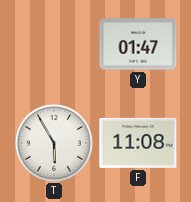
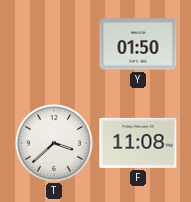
Y: 01:47 -> 01:50
T: 5:55 -> 3:38
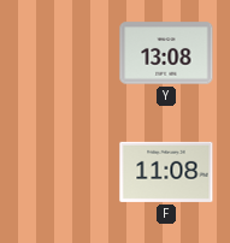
Y: 01:50 -> 13:08
T: 3:38 -> none
